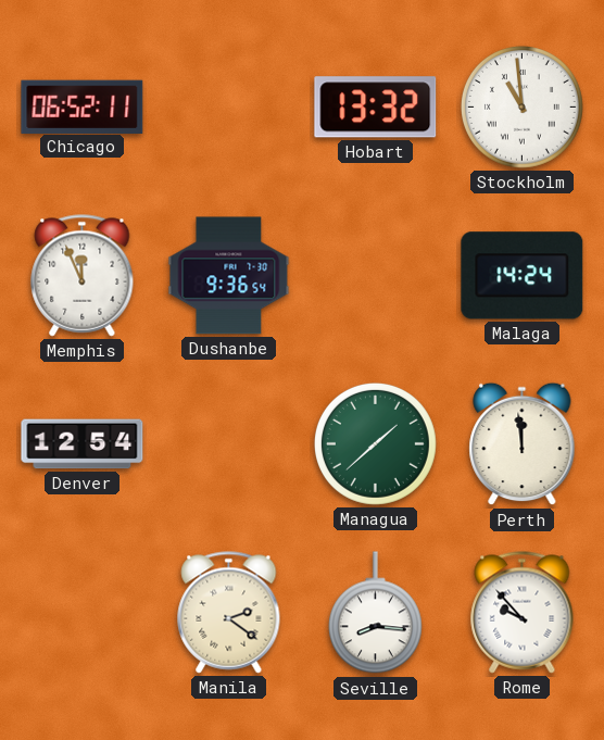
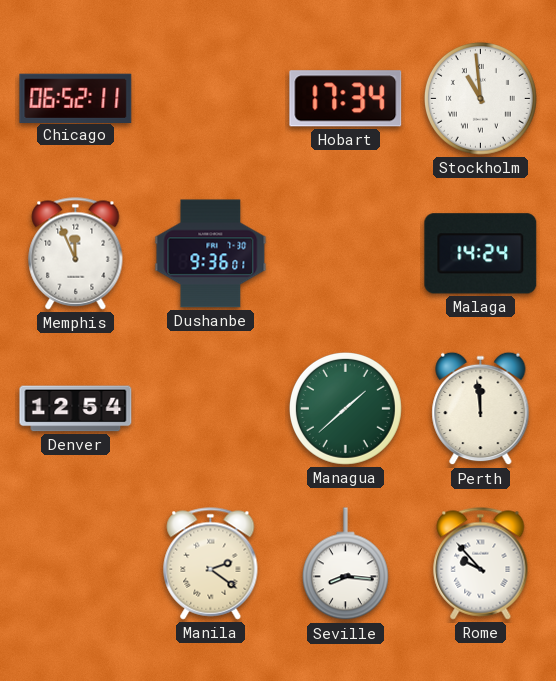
Hobart: 13:32 -> 17:34
Dushanbe: 9:36:54 -> 9:36:01
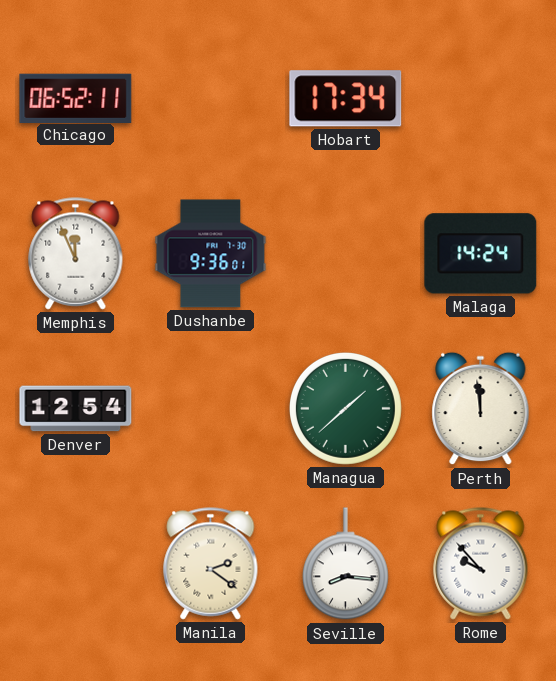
Stockholm: 10:59 -> none
